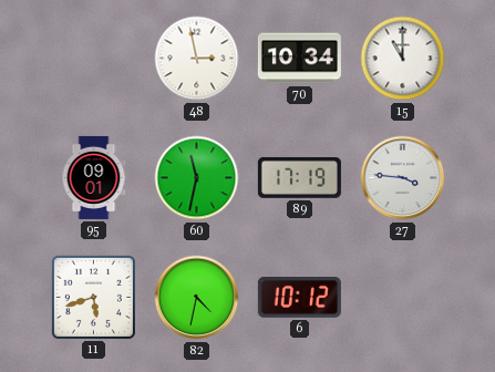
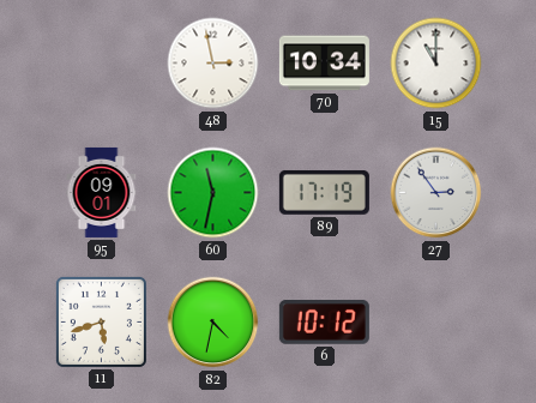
27: 3:46 -> 2:54
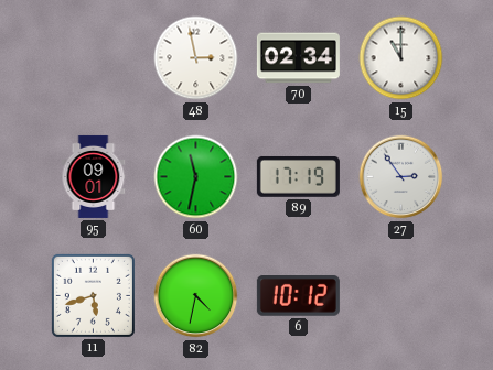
70: 10:34 -> 02:34
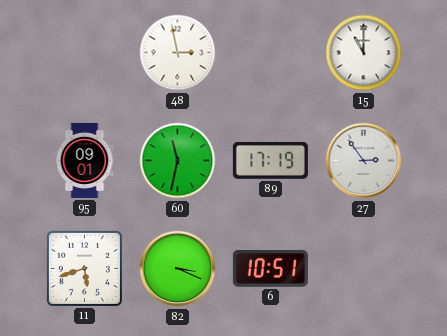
70: 02:34 -> none
82: 4:32 -> 3:19
6: 10:12 -> 10:51
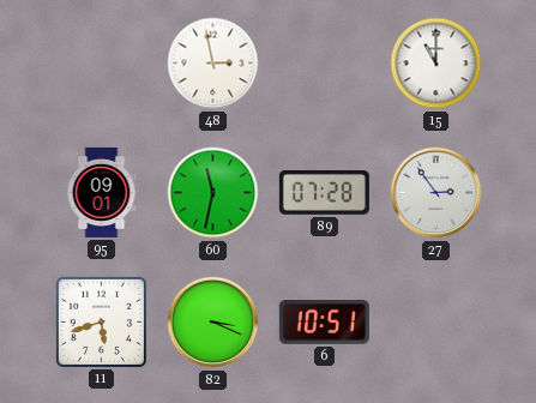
89: 17:19 -> 07:28
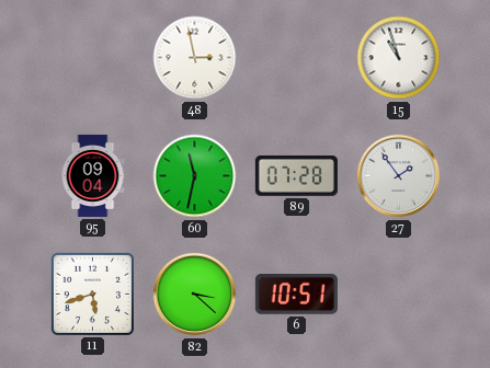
15: 11:00 -> 10:57
95: 09:01 -> 09:04
27: 2:54 -> 1:54
82: 3:19 -> 3:22
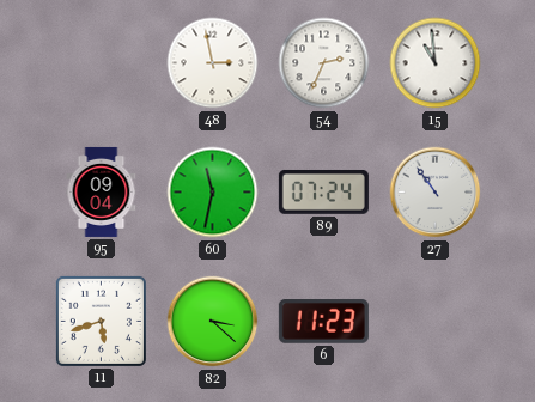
54: none -> 2:34
15: 10:57 -> 10:59
89: 07:28 -> 07:24
27: 1:54 -> 10:54
6: 10:51 -> 11:23
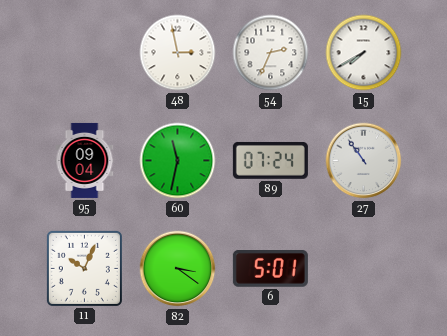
15: 10:59 -> 7:40
11: 5:42 -> 10:04
82: 3:22 -> 3:21
6: 11:23 -> 5:01
